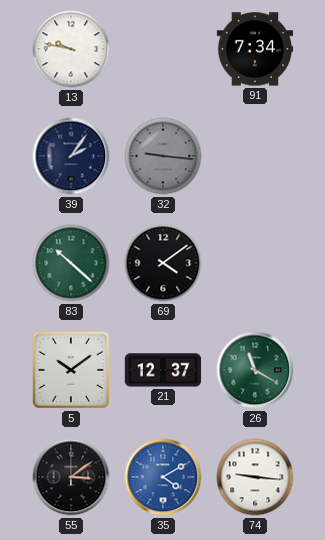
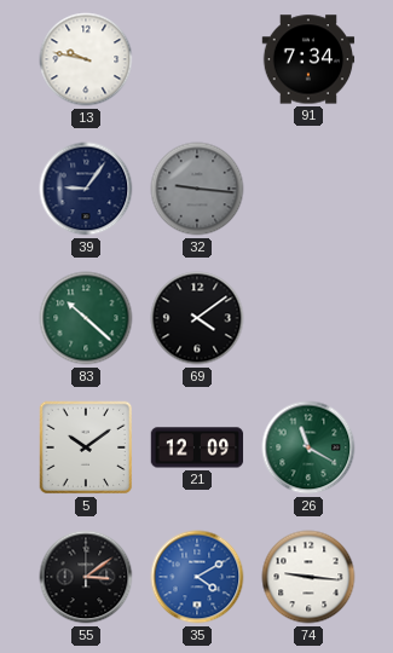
39: 2:06 -> 9:06
21: 12:37 -> 12:09
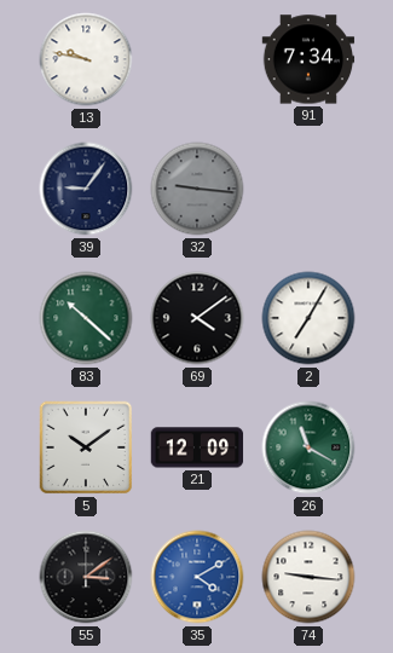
2: none -> 7:05
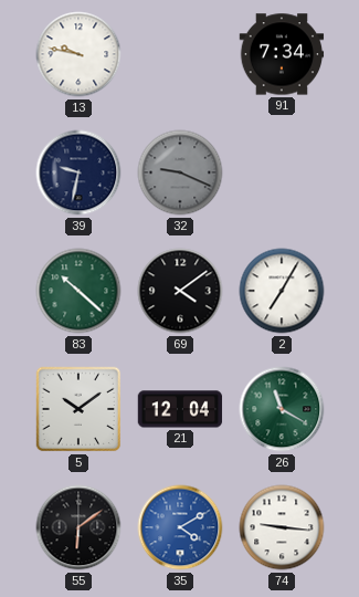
39: 9:06 -> 9:32
32: 9:16 -> 9:19
21: 12:09 -> 12:04
55: 3:09 -> 6:09
